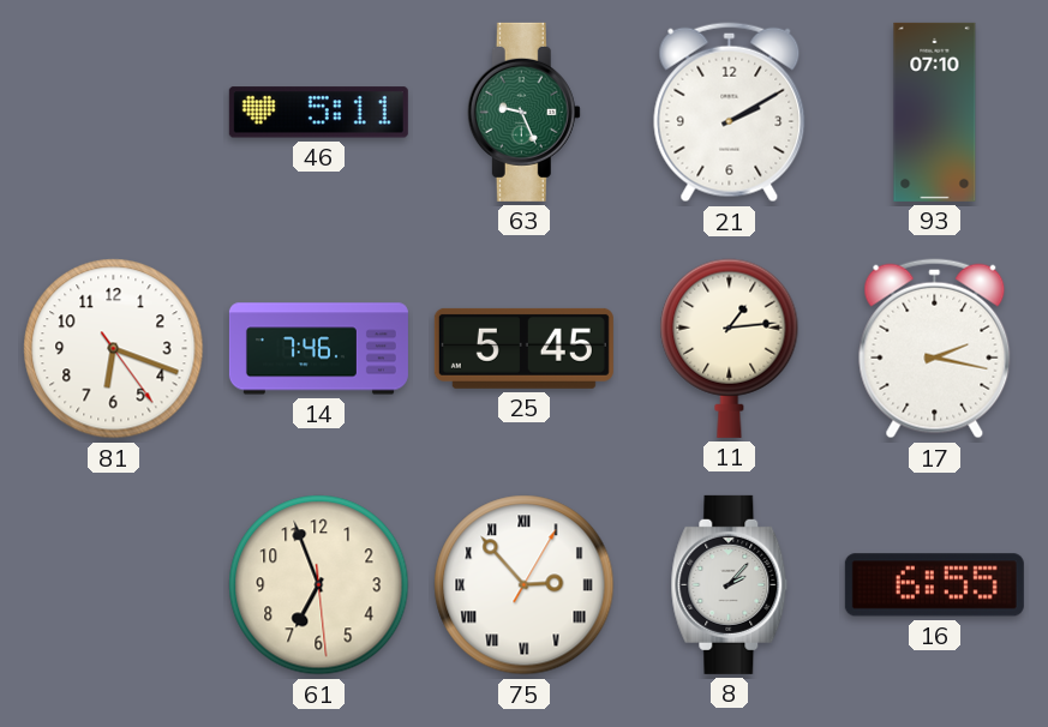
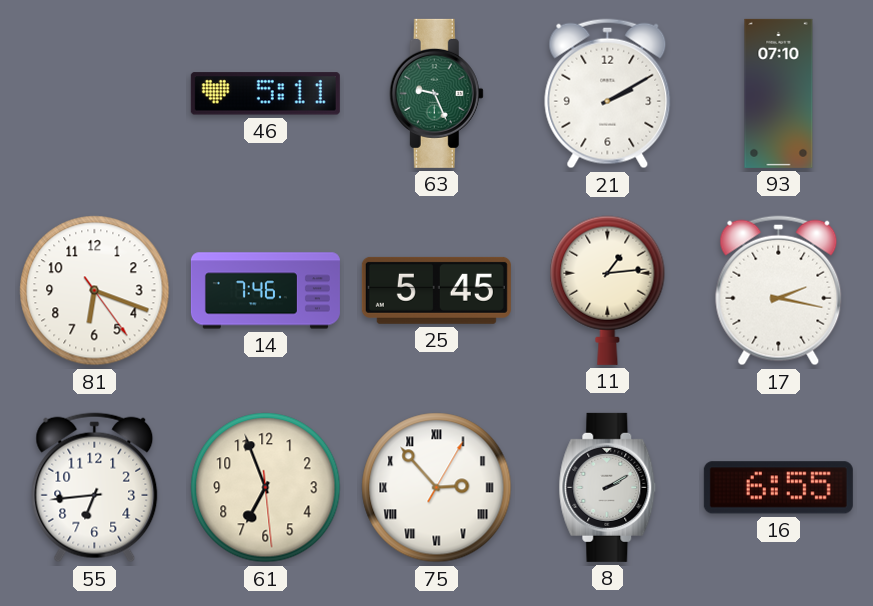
55: none -> 6:44
8: 2:07 -> 2:10
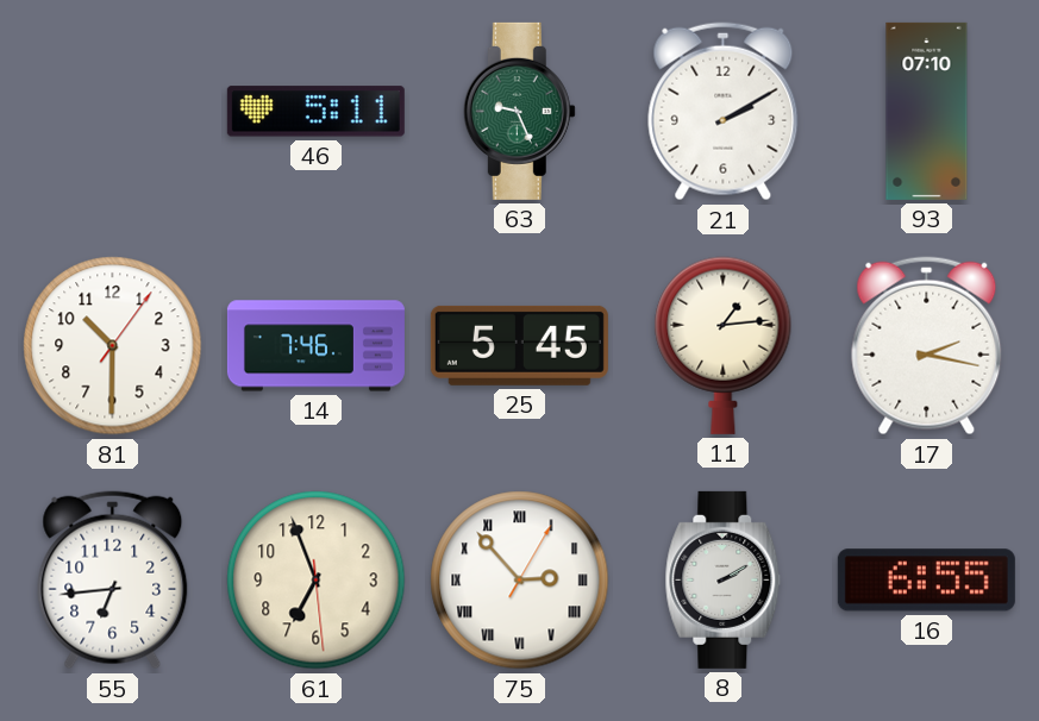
81: 6:18 -> 10:30
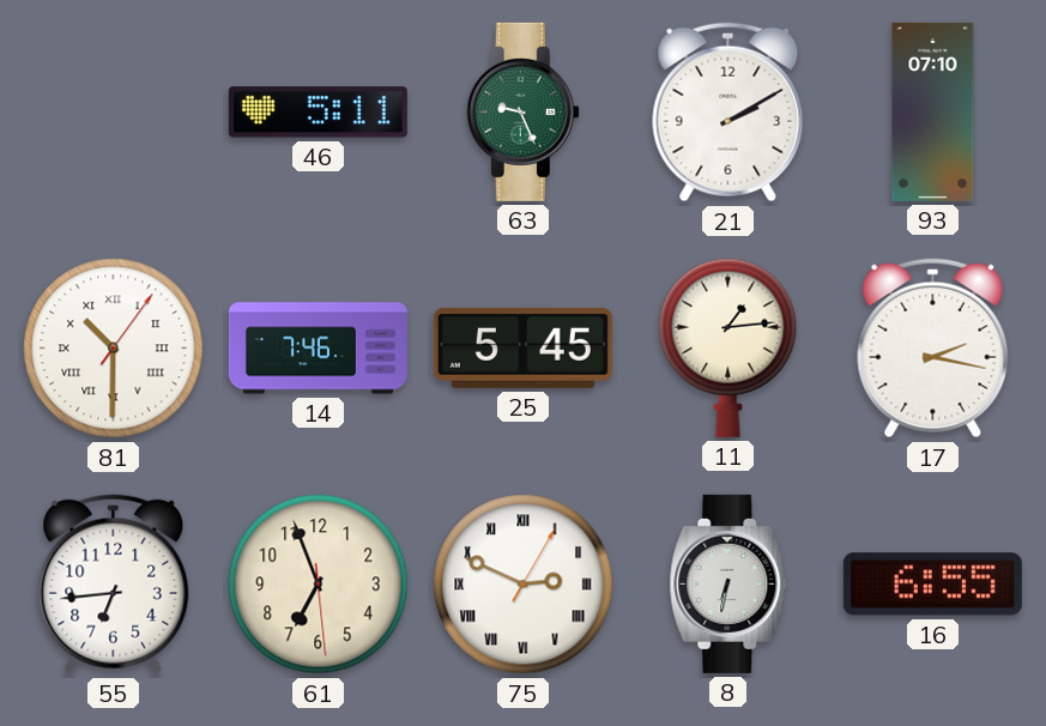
81 numerals: Arabic -> Roman
75: 2:53 -> 2:49
8: 2:10 -> 6:32
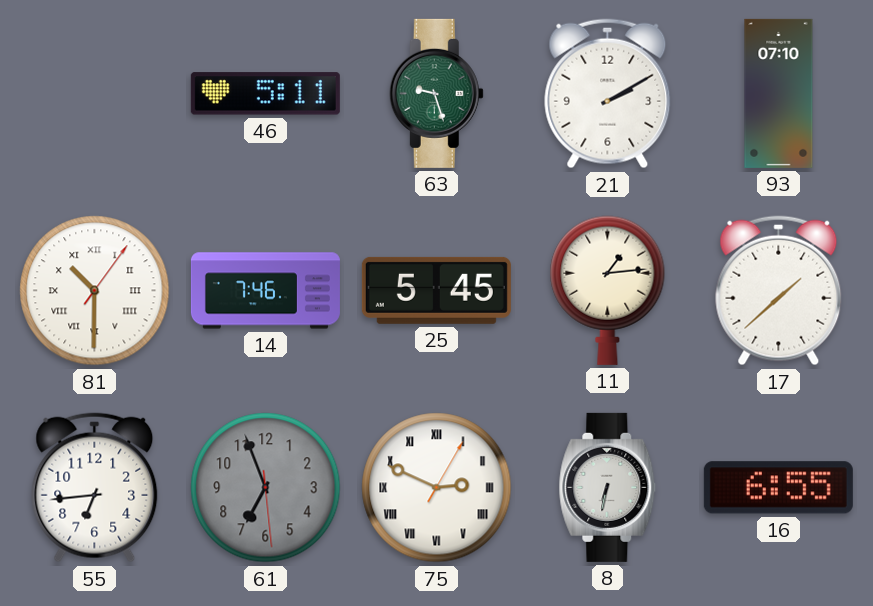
63: 9:26 -> 9:27
17: 2:17 -> 1:38
61 dial: cream -> grey
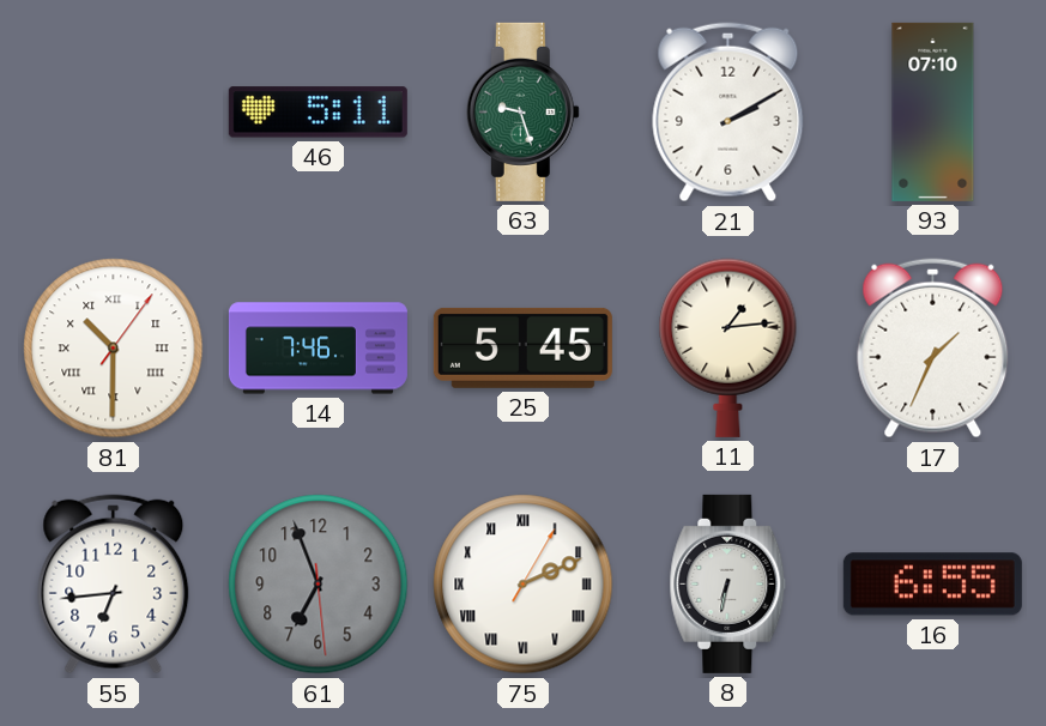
17: 1:38 -> 1:34
75: 2:49 -> 2:11
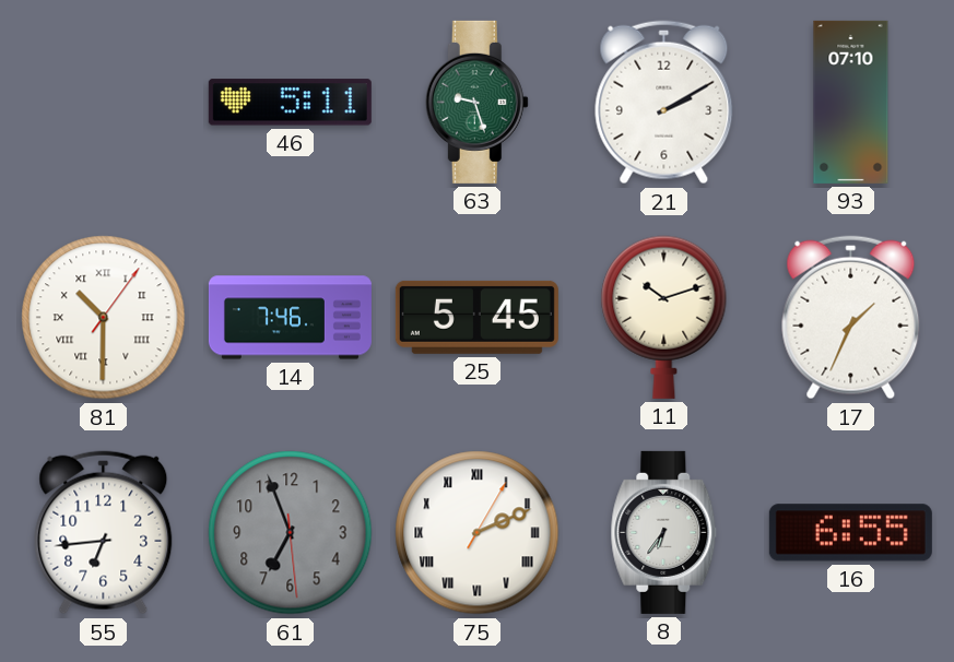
11: 1:14 -> 10:12
8: 6:32 -> 6:36
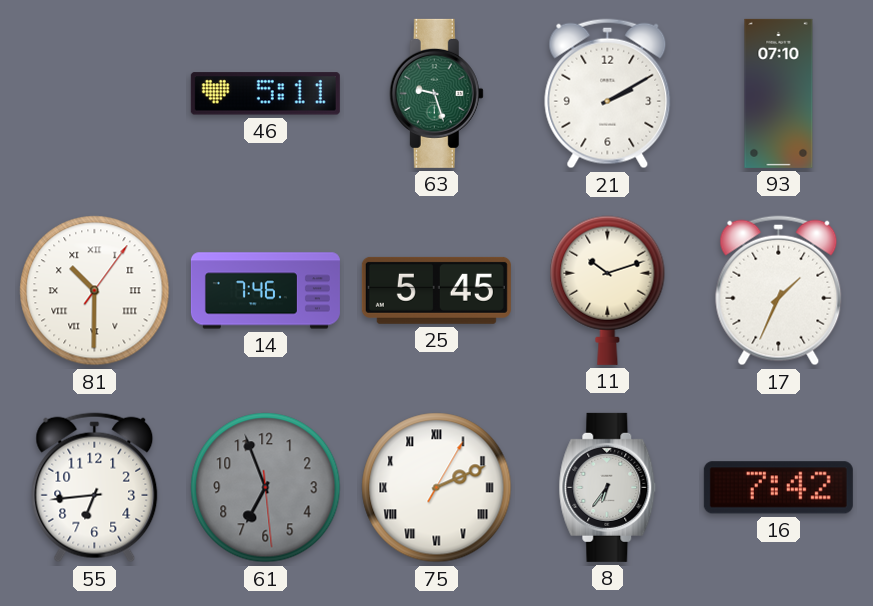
16: 6:55 -> 7:42
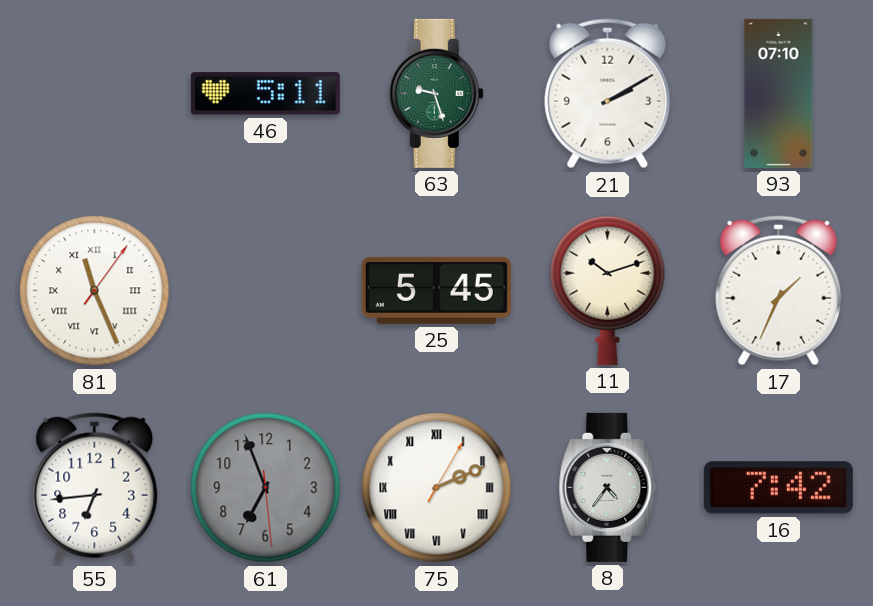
81: 10:30 -> 11:26
14: 7:46 -> none
8: 6:36 -> 4:36
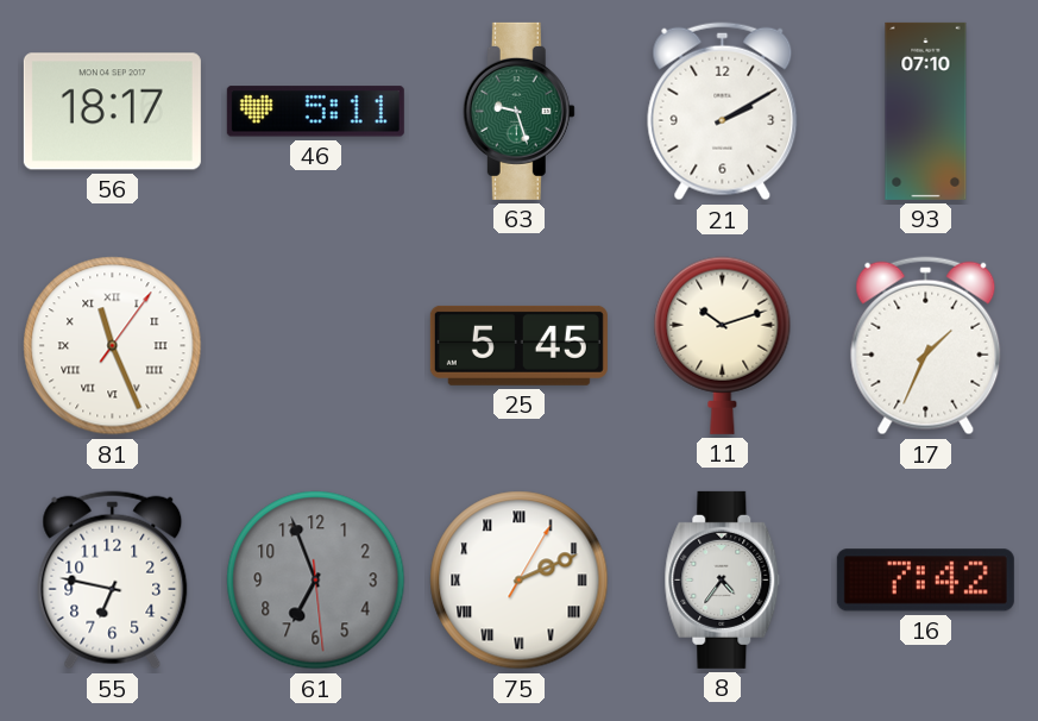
56: none -> 18:17
55: 6:44 -> 6:47
